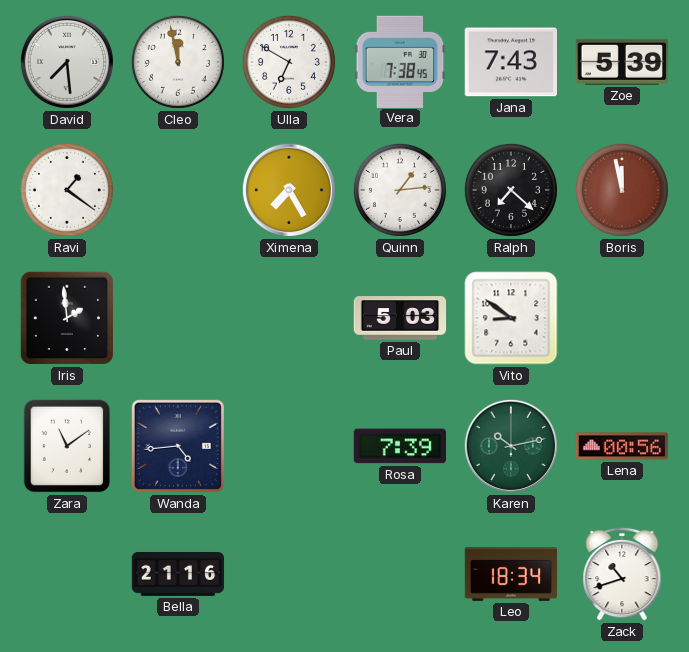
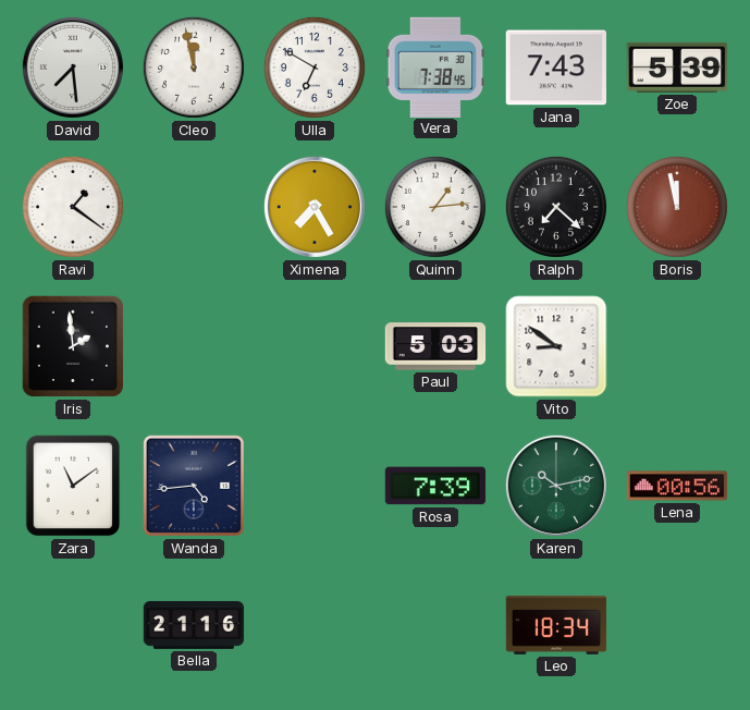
Zack: 10:42 -> none
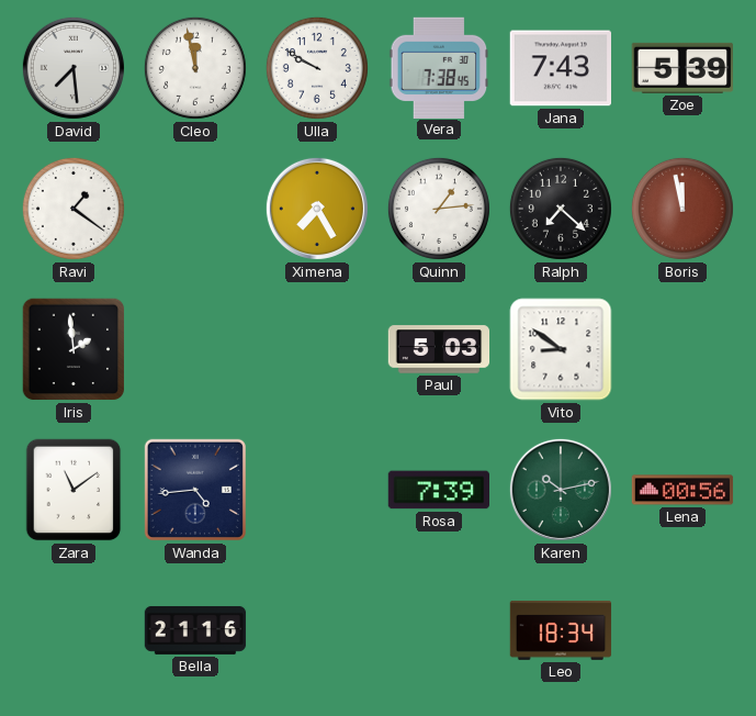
Ulla: 6:50 -> 9:50
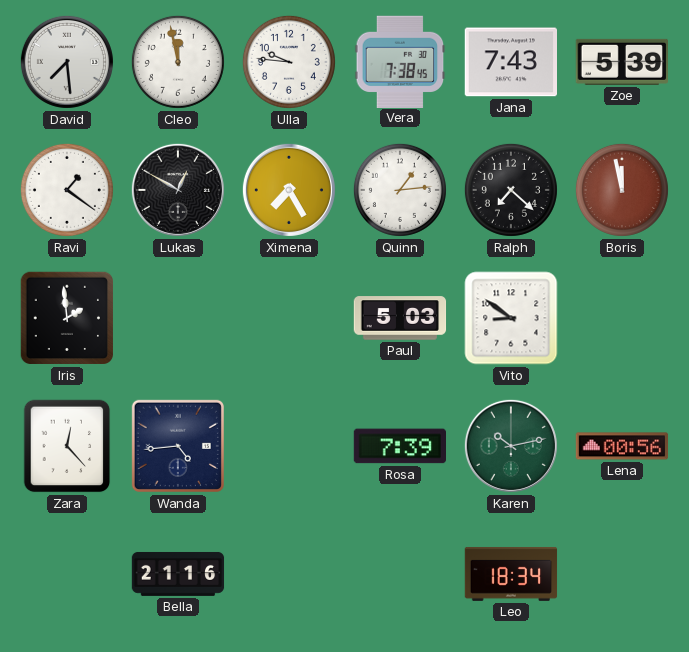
Ulla: 9:50 -> 9:46
Lukas: none -> 12:50
Zara: 11:09 -> 12:23
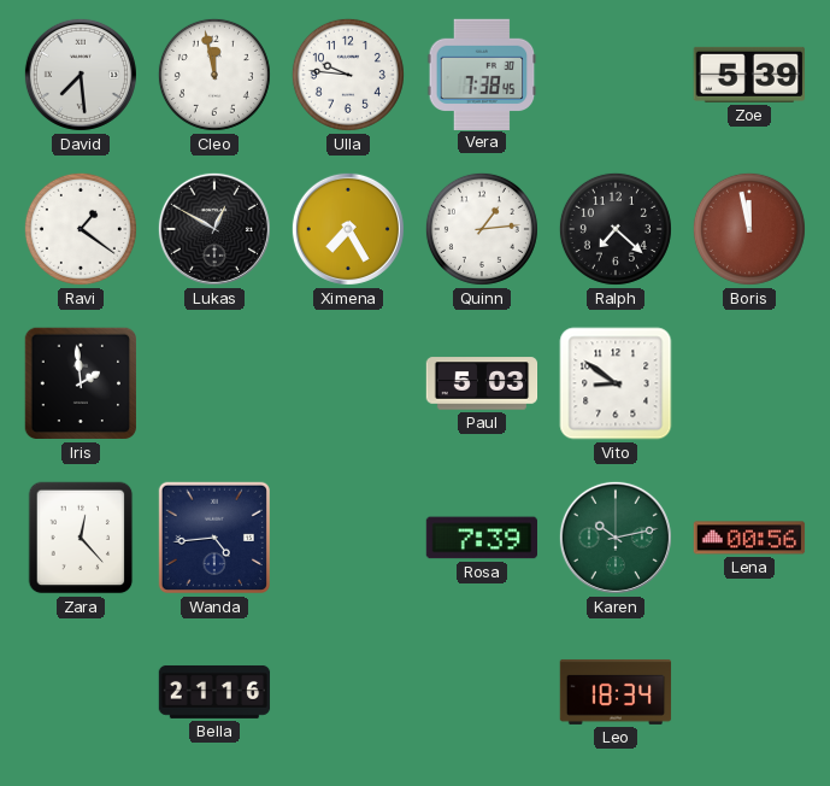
Jana: 7:43 -> none
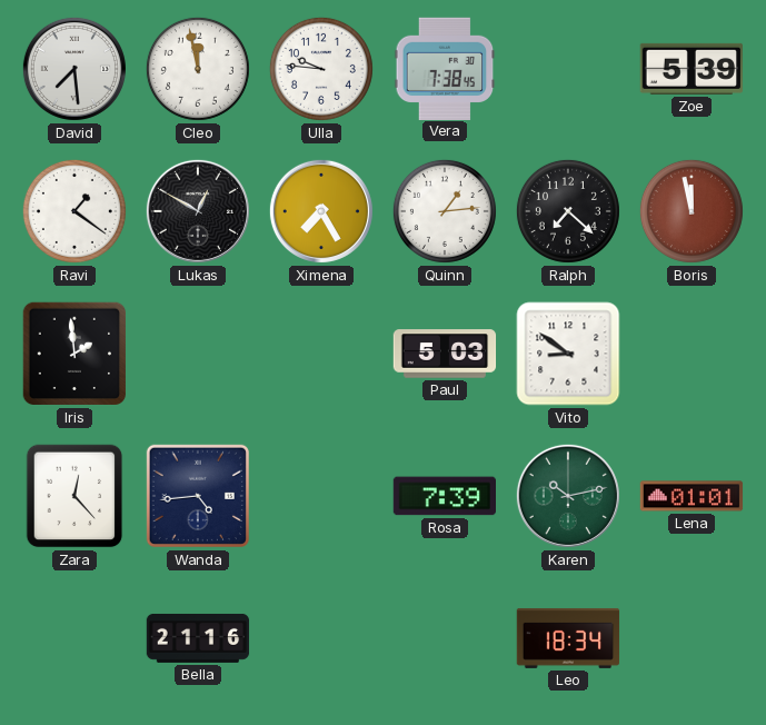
Lena: 00:56 -> 01:01
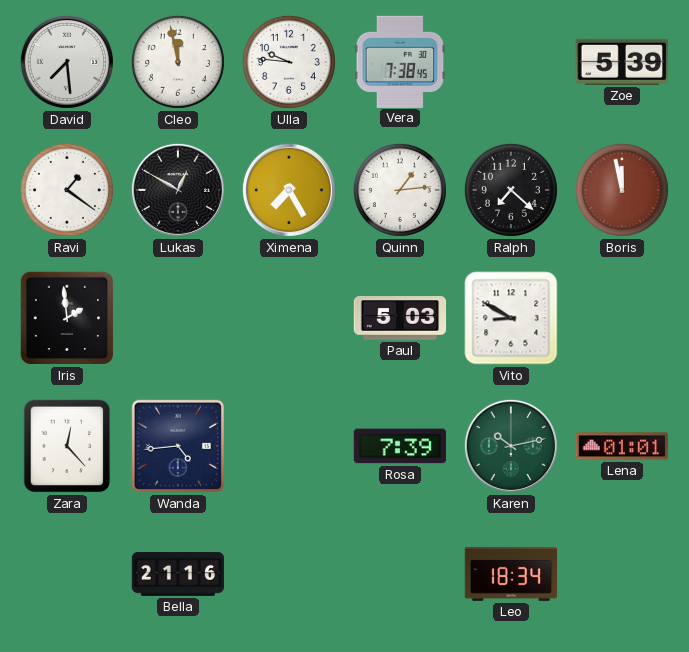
Vito: 8:51 -> 8:50
